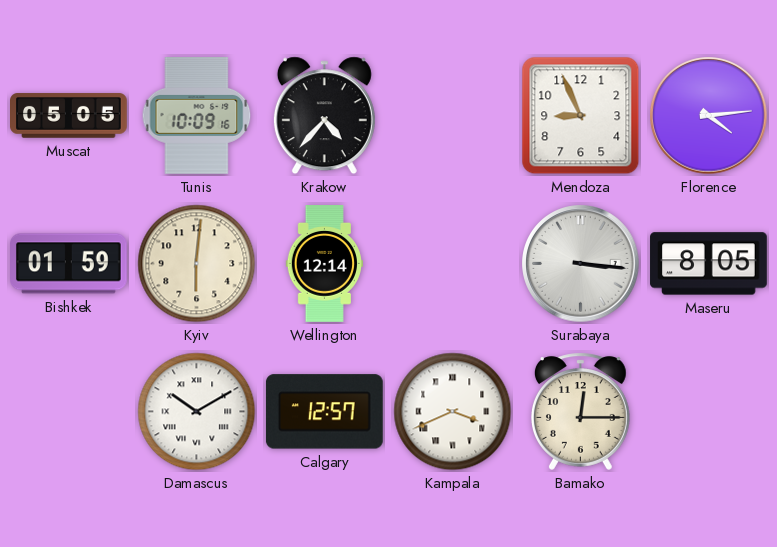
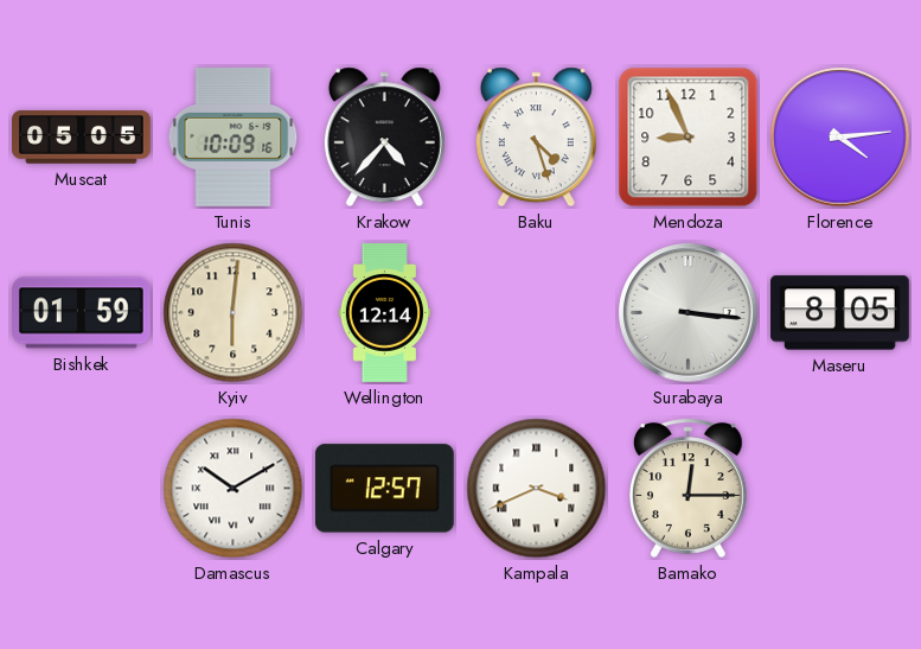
Baku: none -> 4:27
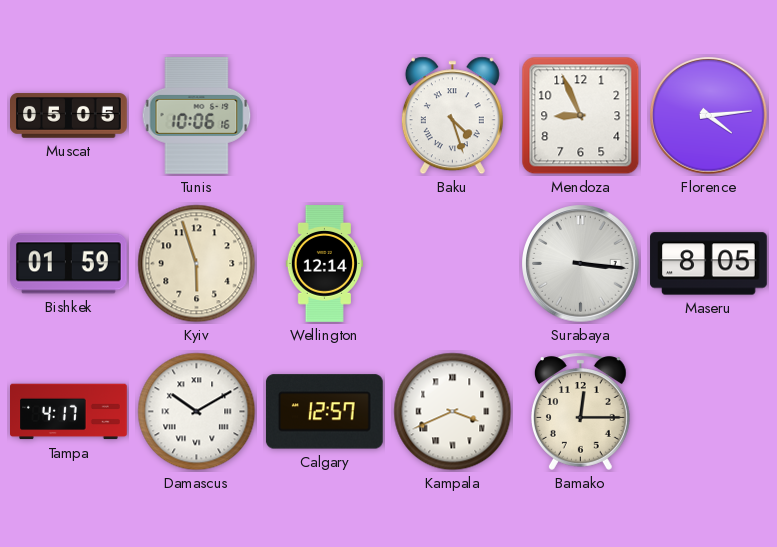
Tunis: 10:09 -> 10:06
Krakow: 4:37 -> none
Kyiv: 6:01 -> 5:57
Tampa: none -> 4:17
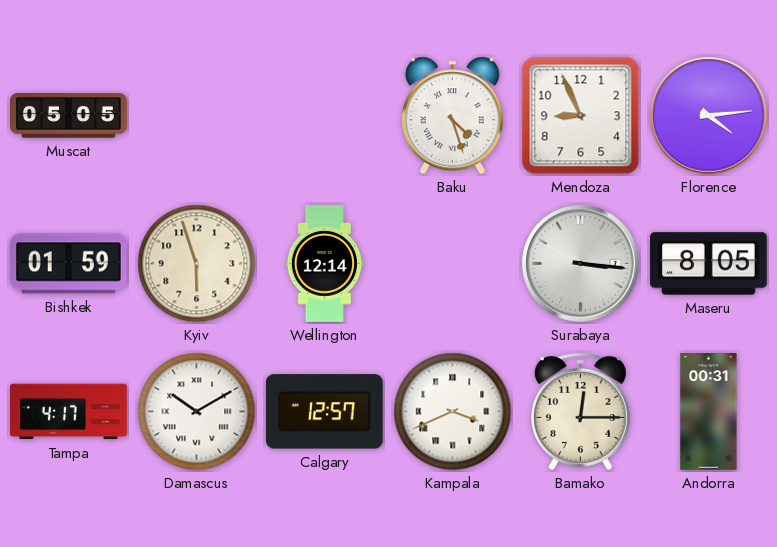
Tunis: 10:06 -> none
Andorra: none -> 00:31
